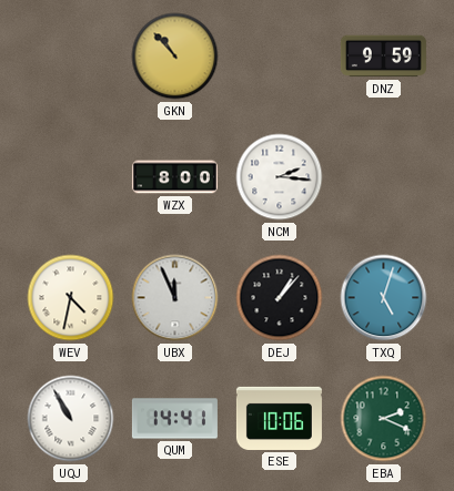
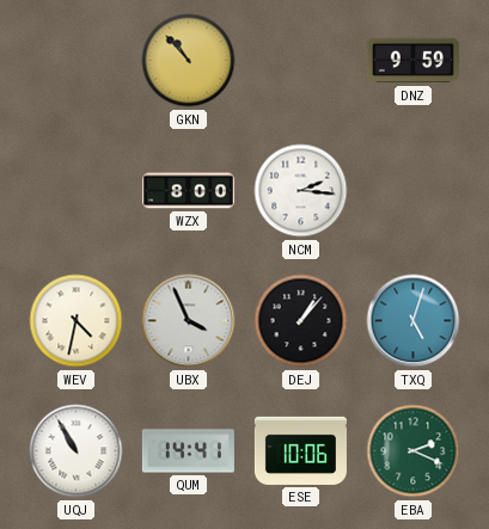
UBX: 11:56 -> 3:56
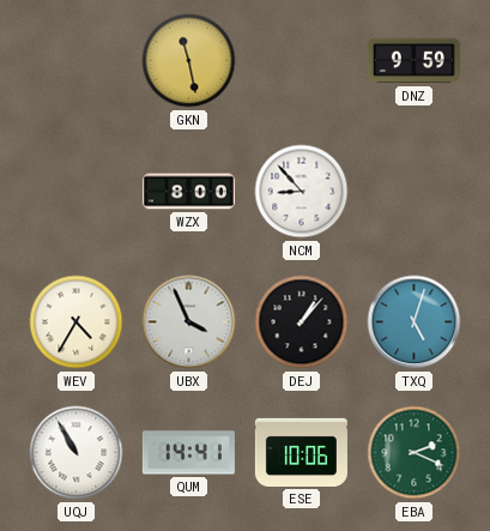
GKN: 10:53 -> 11:28
NCM: 2:16 -> 8:53
WEV: 4:32 -> 4:35
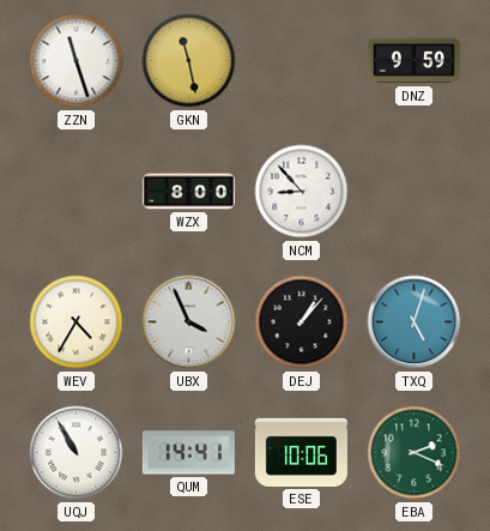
ZZN: none -> 11:27
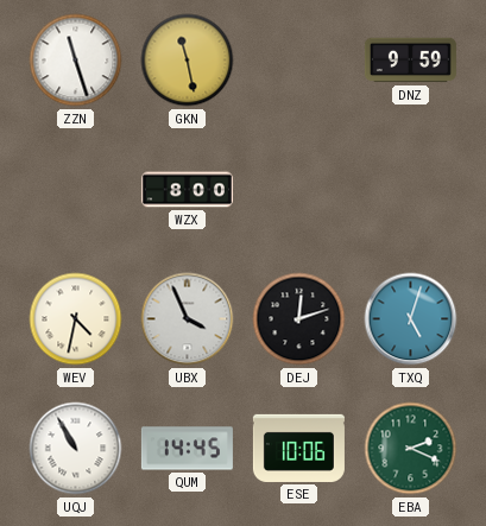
NCM: 8:53 -> none
WEV: 4:35 -> 4:32
DEJ: 1:07 -> 12:12
QUM: 14:41 -> 14:45
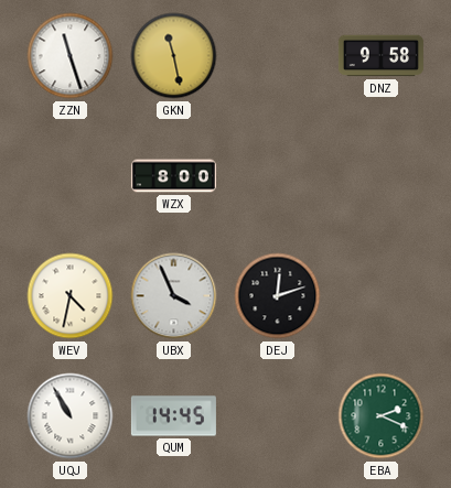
DNZ: 9:59 -> 9:58
TXQ: 5:03 -> none
ESE: 10:06 -> none
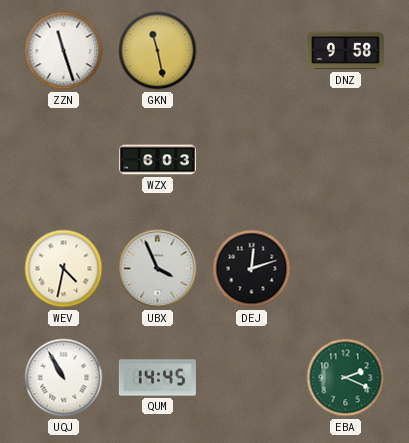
WZX: 8:00 -> 6:03
